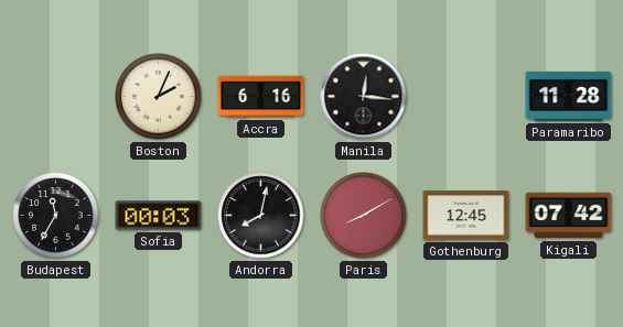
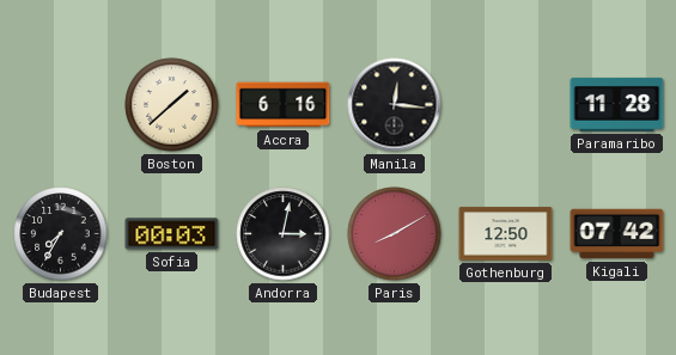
Boston: 2:04 -> 1:38
Budapest: 11:35 -> 7:35
Andorra: 8:02 -> 3:02
Gothenburg: 12:45 -> 12:50
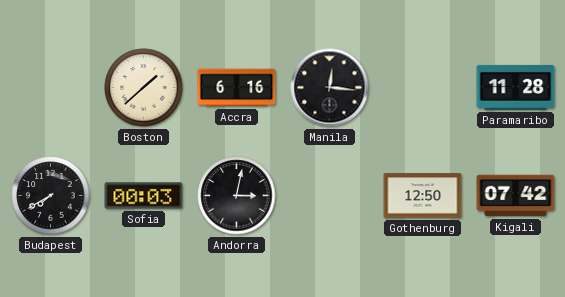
Budapest: 7:35 -> 7:40
Paris: 8:10 -> none
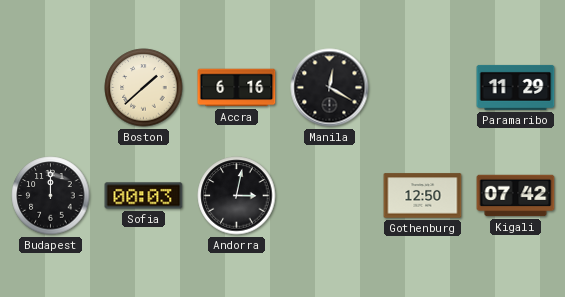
Manila: 12:16 -> 12:20
Paramaribo: 11:28 -> 11:29
Budapest: 7:40 -> 12:00
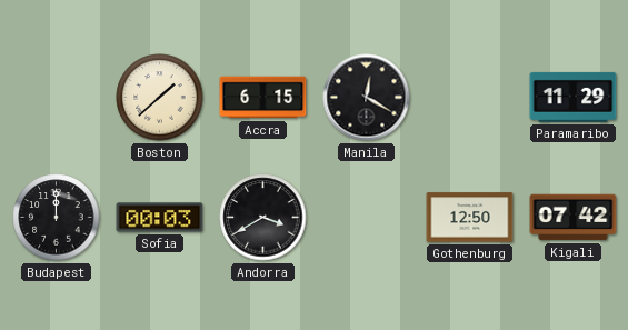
Accra: 6:16 -> 6:15
Andorra: 3:02 -> 3:40
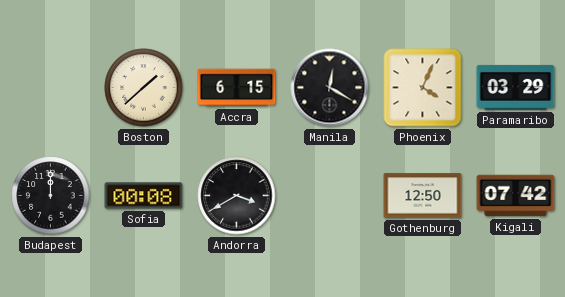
Phoenix: none -> 4:04
Paramaribo: 11:29 -> 03:29
Sofia: 00:03 -> 00:08
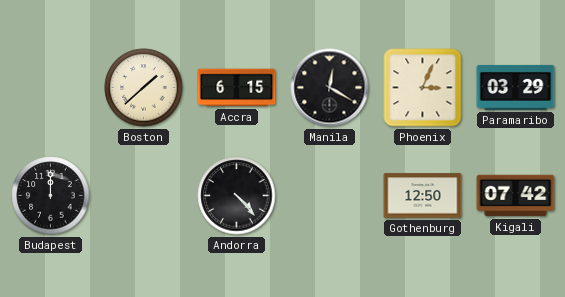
Phoenix: 4:04 -> 3:04
Sofia: 00:08 -> none
Andorra: 3:40 -> 4:23
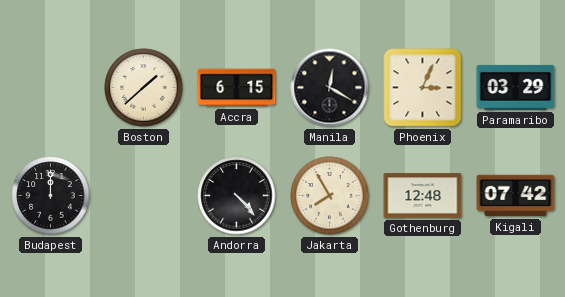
Jakarta: none -> 7:55
Gothenburg: 12:50 -> 12:48
